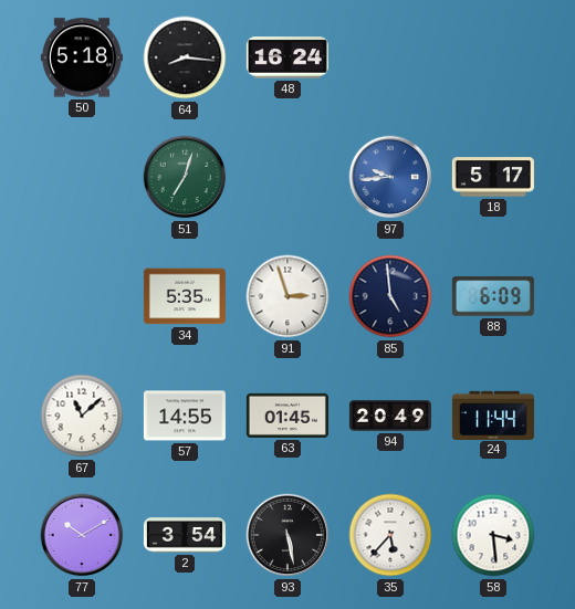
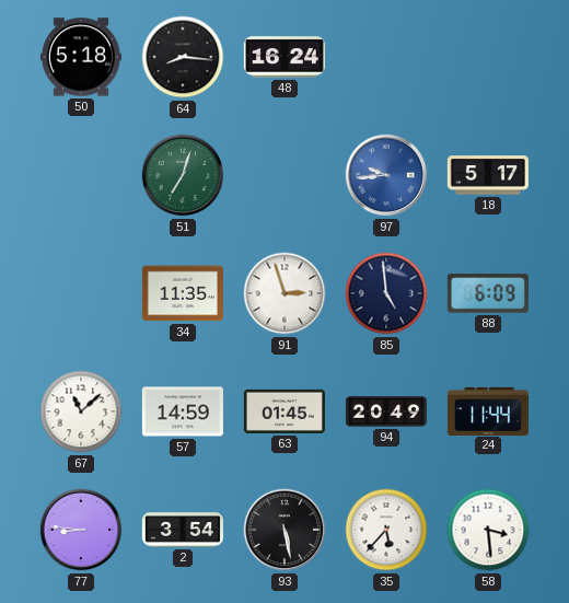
34: 5:35 -> 11:35
57: 14:55 -> 14:59
77: 10:10 -> 8:46
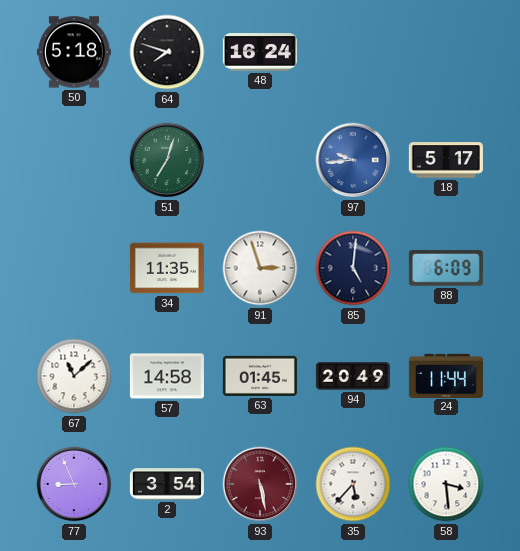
64: 8:16 -> 7:48
85: 4:59 -> 5:01
57: 14:59 -> 14:58
77: 8:46 -> 8:56
93 dial: black -> burgundy
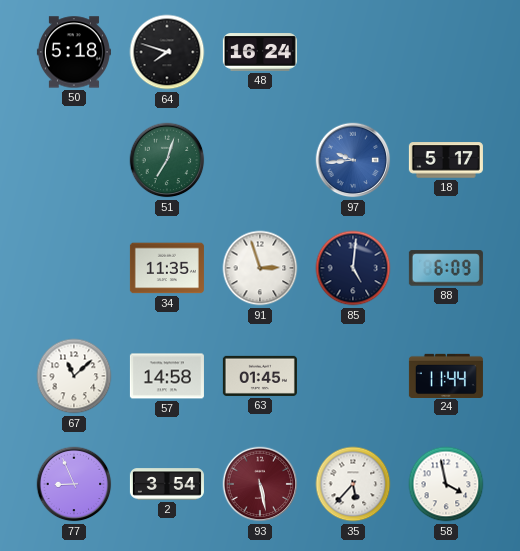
94: 20:49 -> none
58: 3:29 -> 3:58
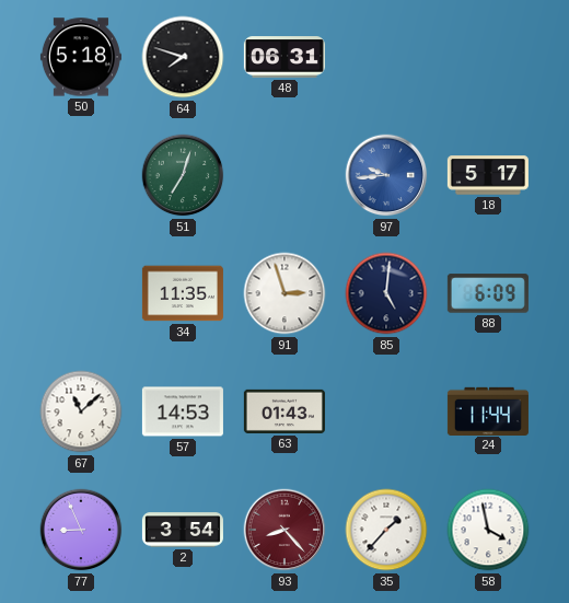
48: 16:24 -> 06:31
57: 14:58 -> 14:53
63: 01:45 -> 01:43
93: 5:28 -> 8:23
35: 5:37 -> 1:37
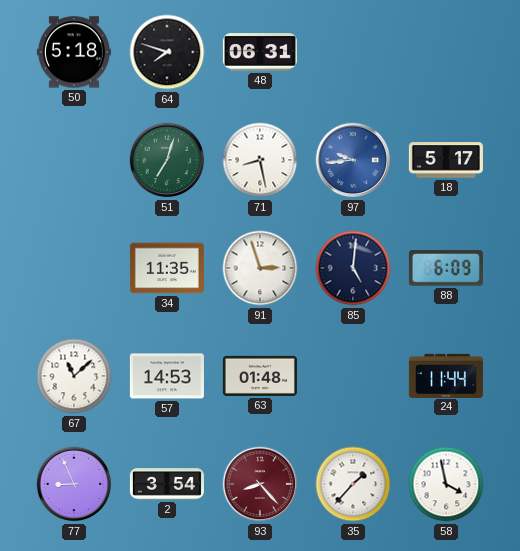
71: none -> 8:28
63: 01:43 -> 01:48
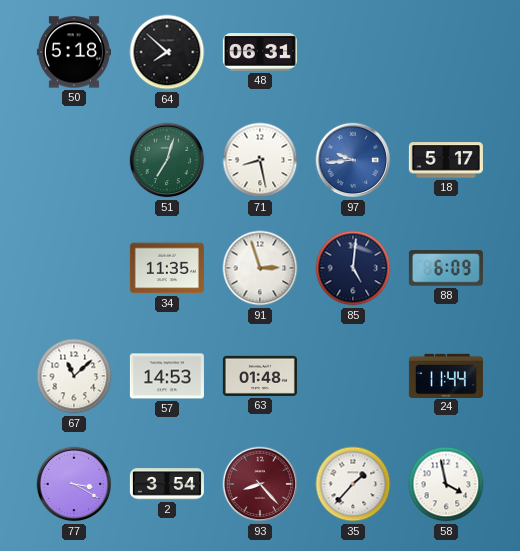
64: 7:48 -> 7:52
77: 8:56 -> 3:20
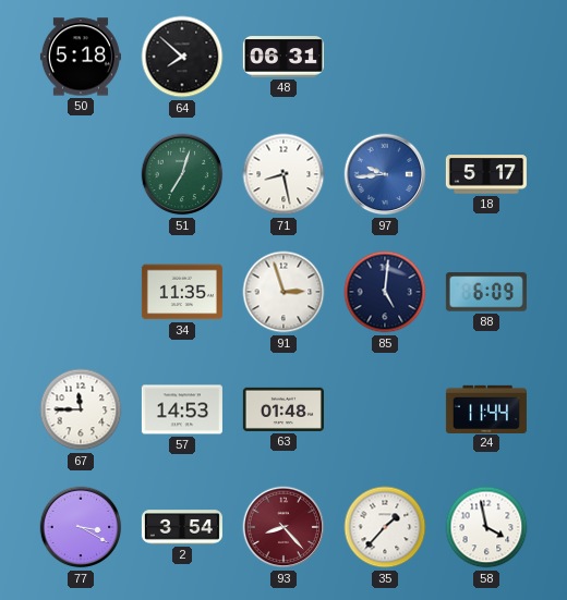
67: 11:08 -> 11:45
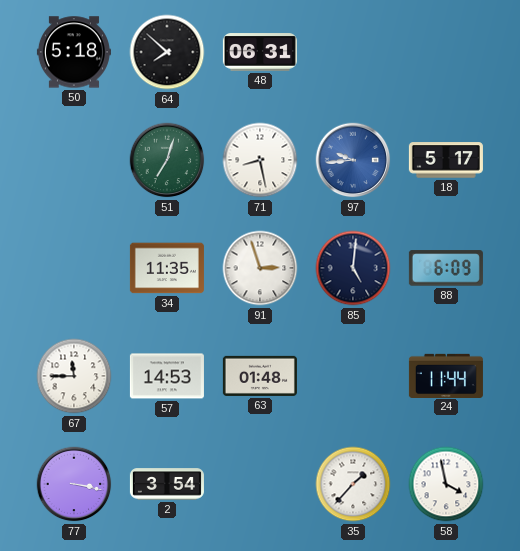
77: 3:20 -> 3:17
93: 8:23 -> none
